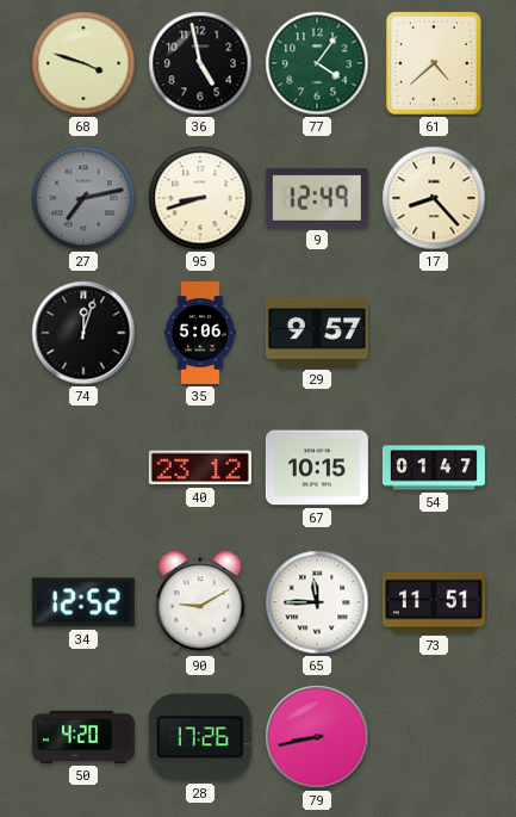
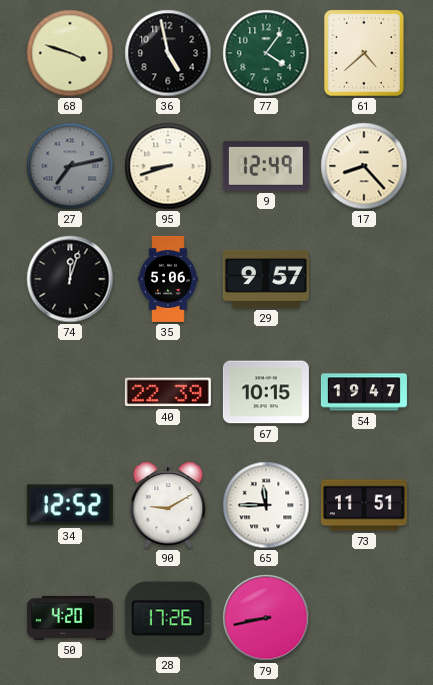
40: 23:12 -> 22:39
54: 01:47 -> 19:47
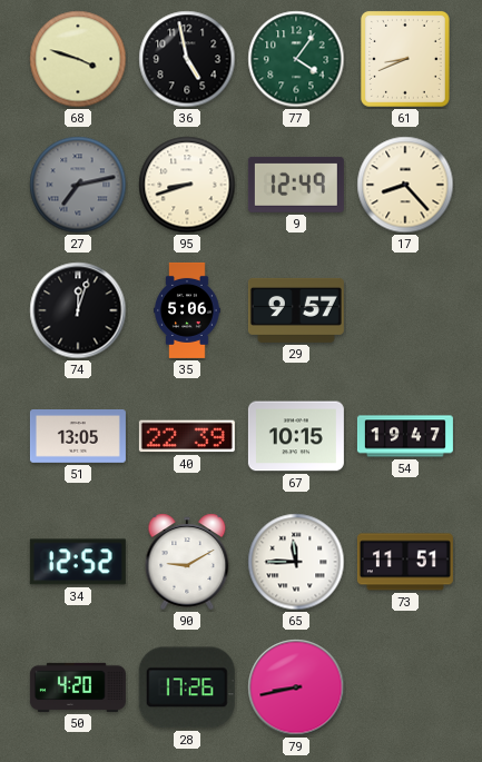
61: 4:38 -> 8:41
51: none -> 13:05
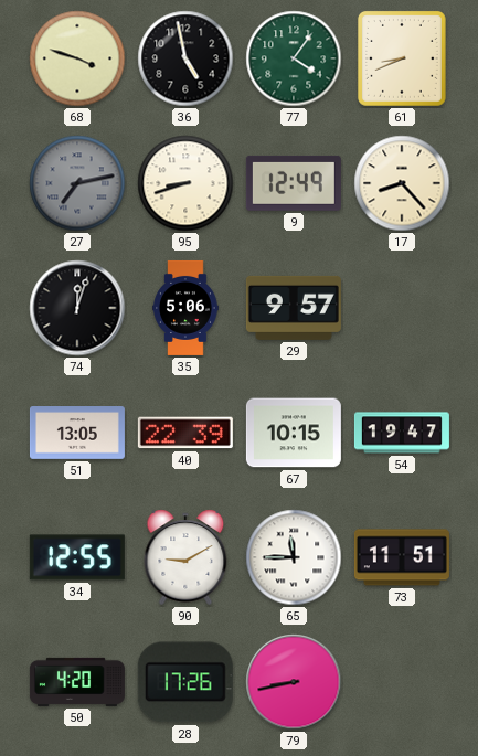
34: 12:52 -> 12:55
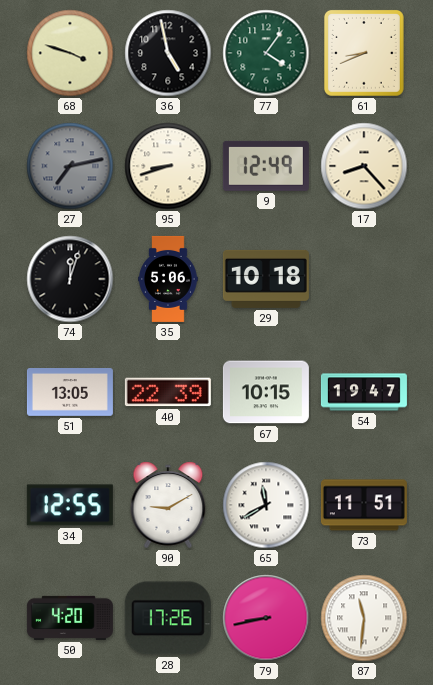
29: 9:57 -> 10:18
65: 11:45 -> 11:40
87: none -> 11:31
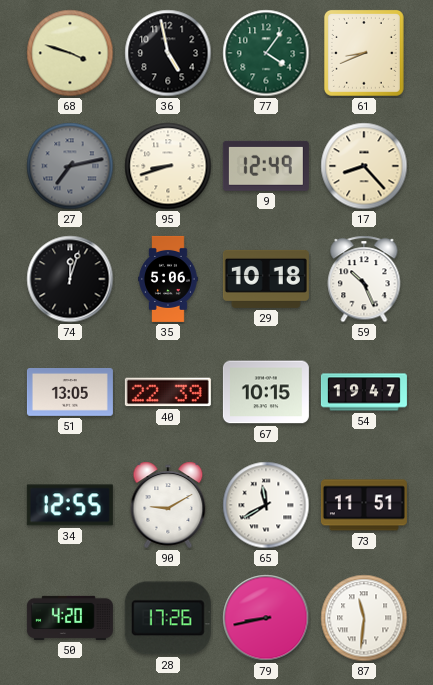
59: none -> 10:26
